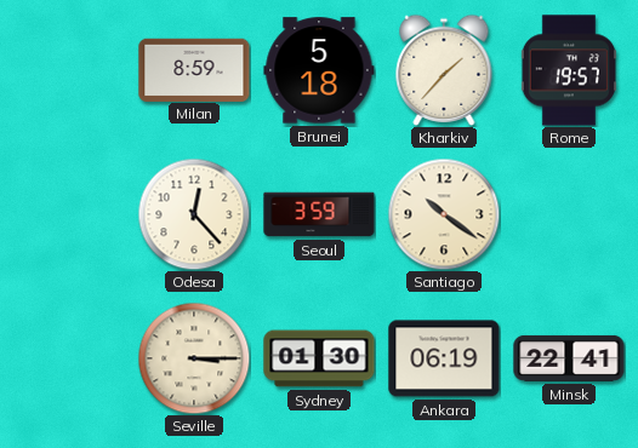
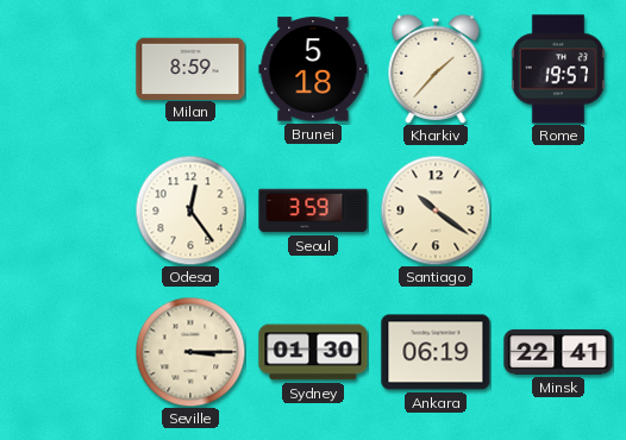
Odesa: 12:23 -> 12:24
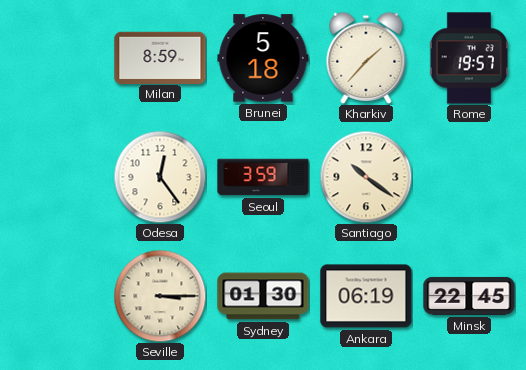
Minsk: 22:41 -> 22:45
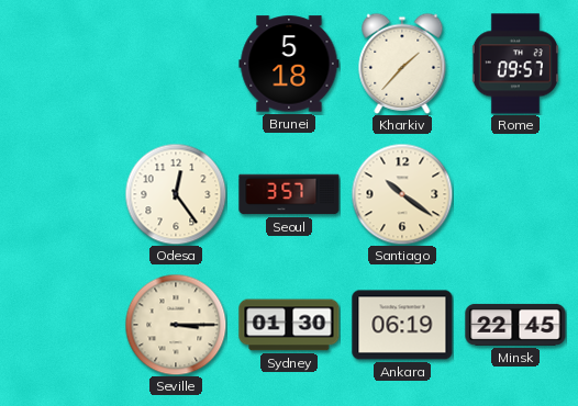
Milan: 8:59 -> none
Rome: 19:57 -> 09:57
Seoul: 3:59 -> 3:57
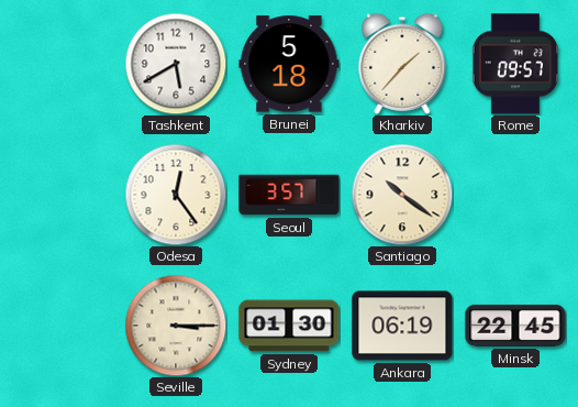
Tashkent: none -> 5:40
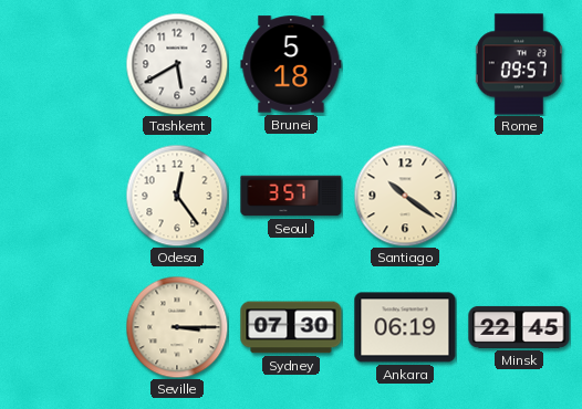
Kharkiv: 1:37 -> none
Sydney: 01:30 -> 07:30
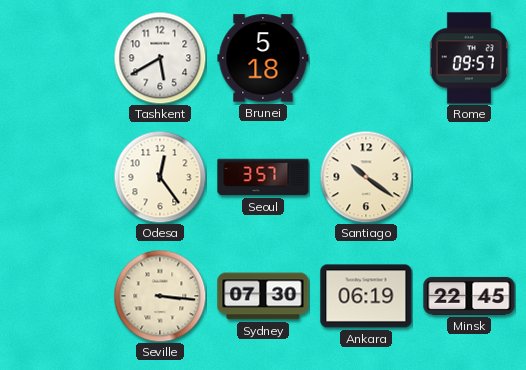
Seville: 3:15 -> 3:16
